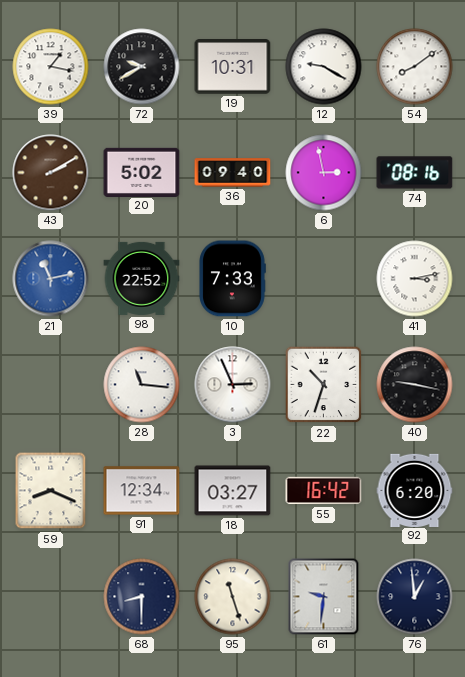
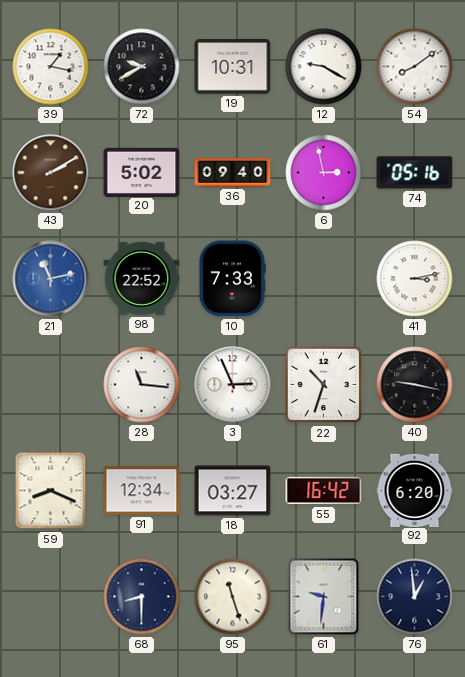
74: 08:16 -> 05:16
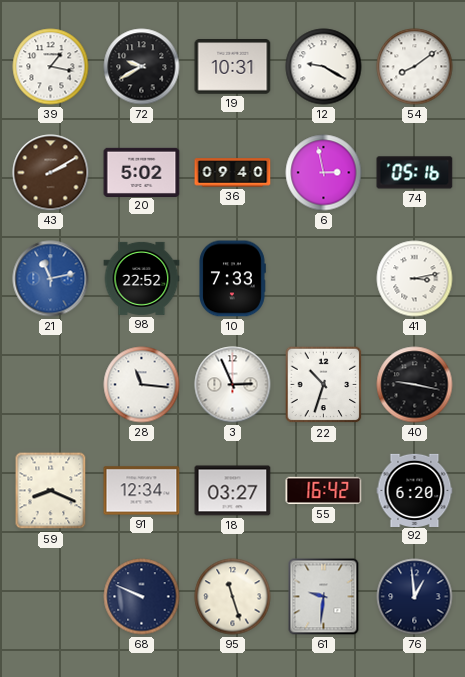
68: 8:30 -> 9:49
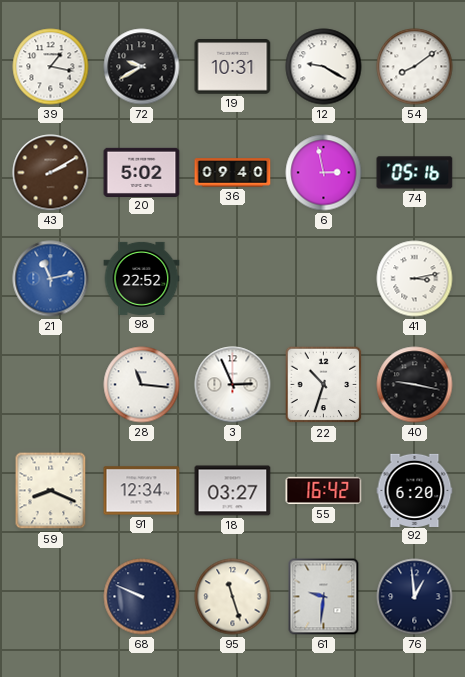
10: 7:33 -> none
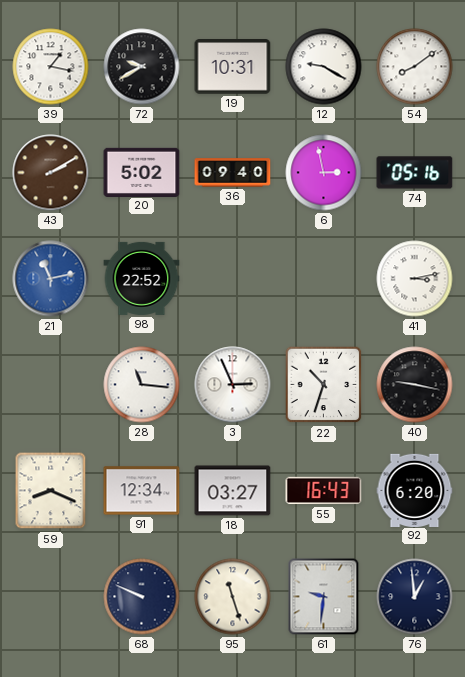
55: 16:42 -> 16:43
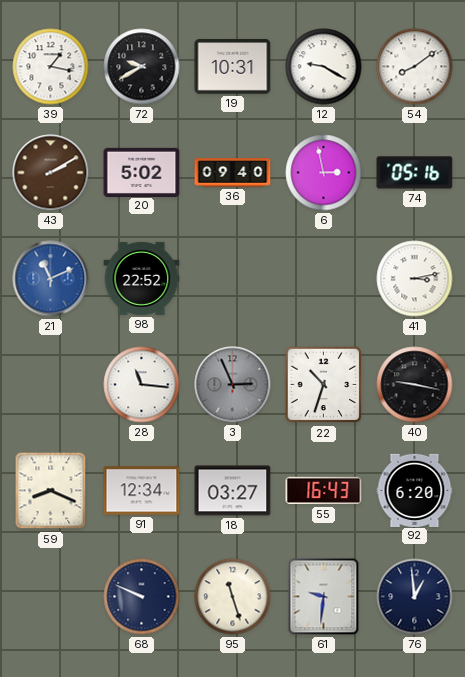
21: 11:13 -> 11:11
3 dial: white -> grey
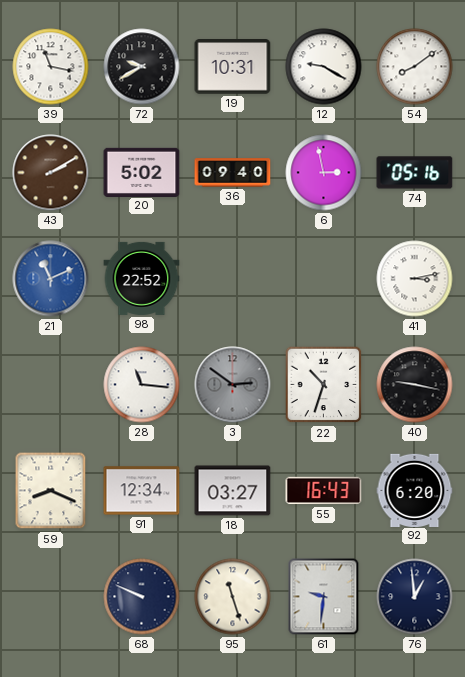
39: 1:17 -> 11:17
3: 2:56 -> 2:51
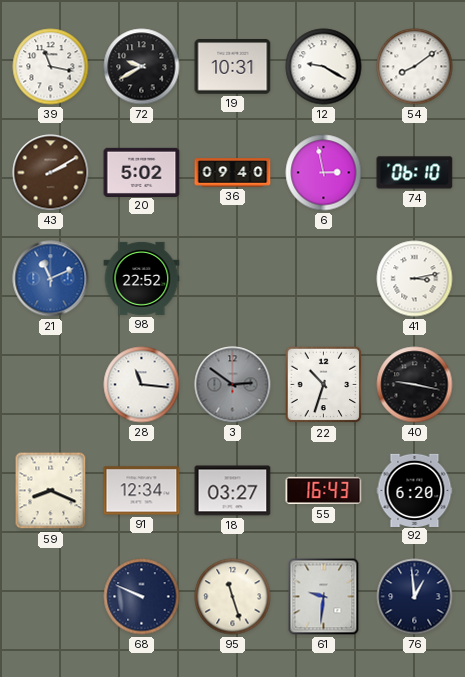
74: 05:16 -> 06:10
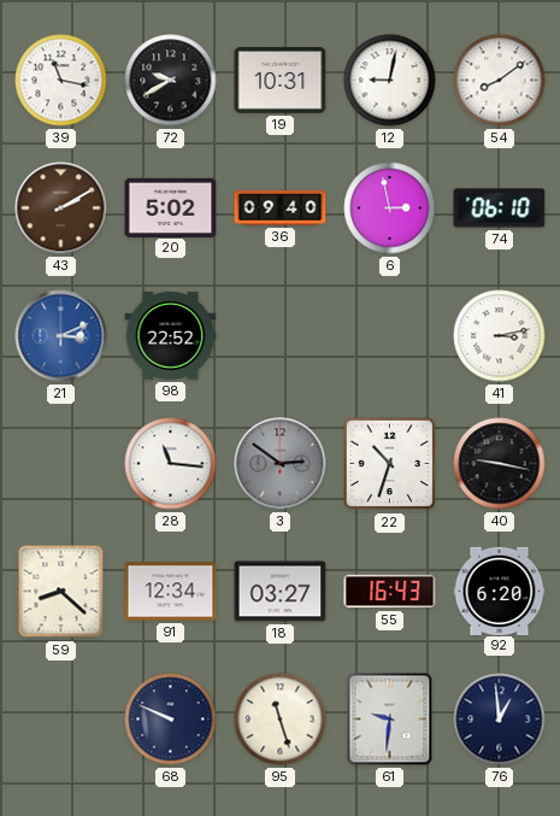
12: 9:20 -> 9:02
21: 11:11 -> 3:11
59: 8:19 -> 8:22
